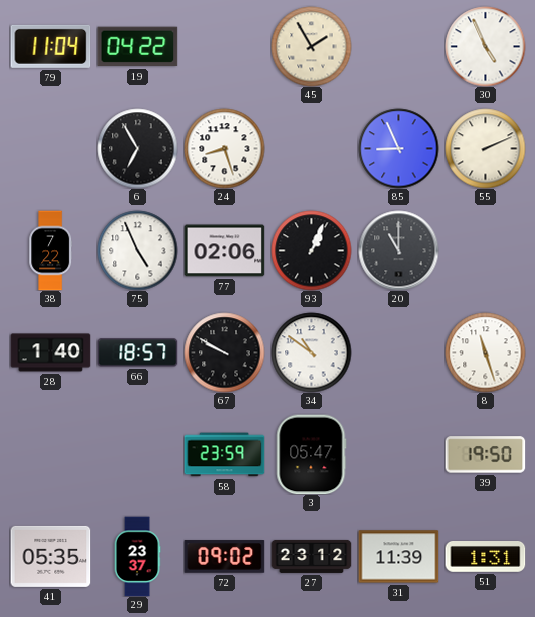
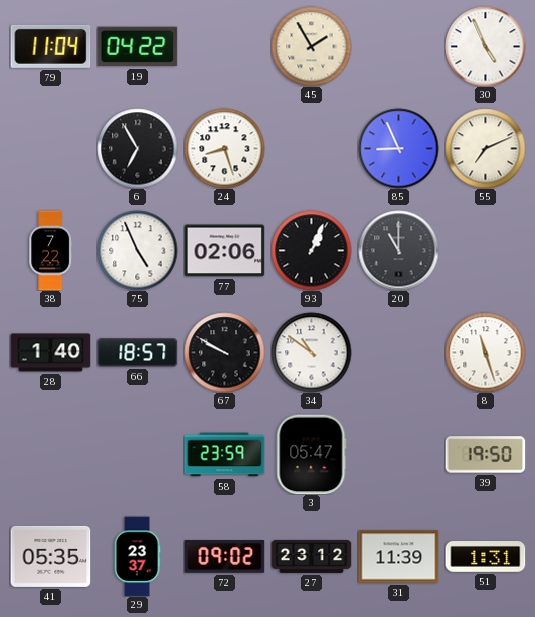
55: 2:11 -> 7:11
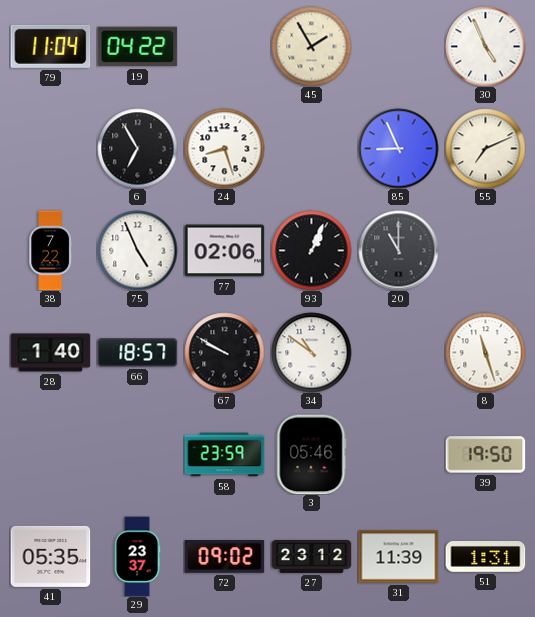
3: 05:47 -> 05:46
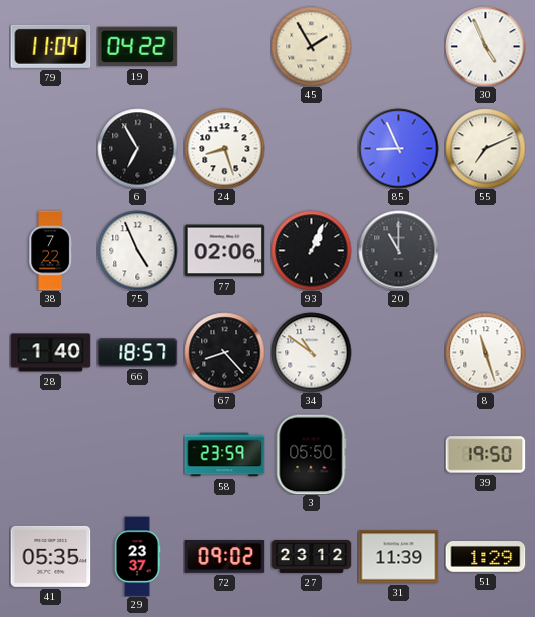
67: 9:50 -> 8:23
3: 05:46 -> 05:50
51: 1:31 -> 1:29
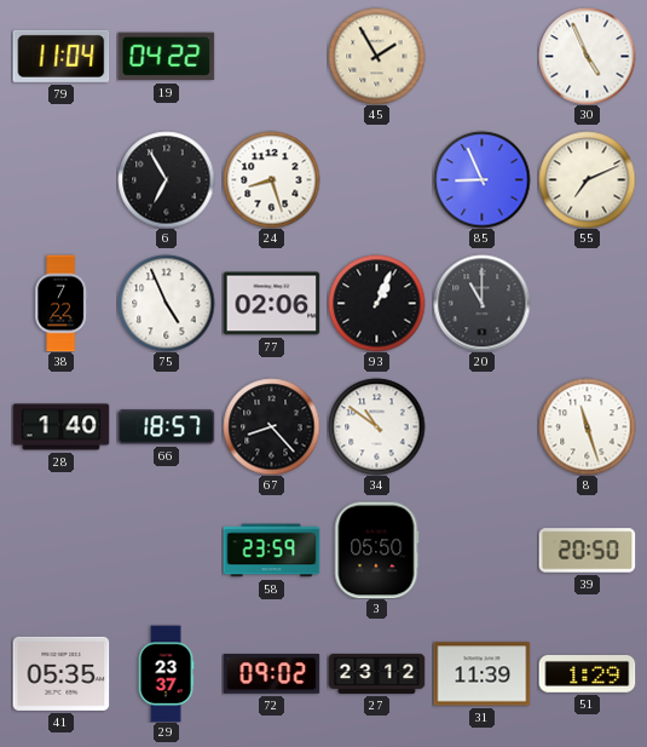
39: 19:50 -> 20:50
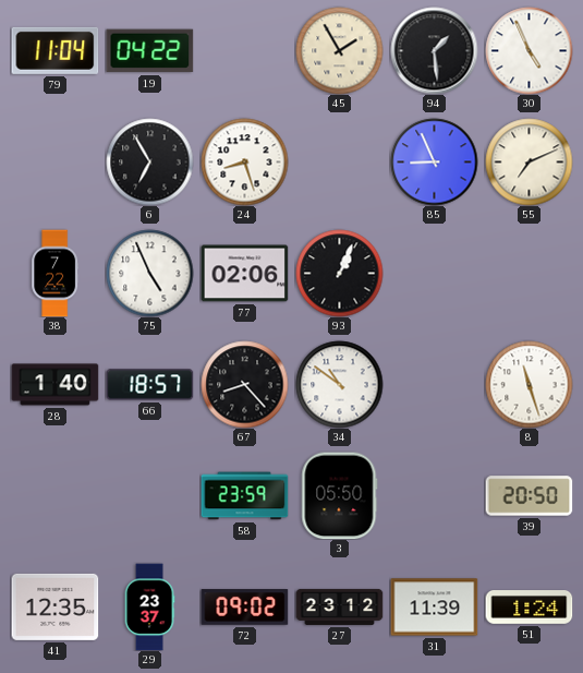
94: none -> 1:29
20: 11:00 -> none
41: 05:35 -> 12:35
51: 1:29 -> 1:24
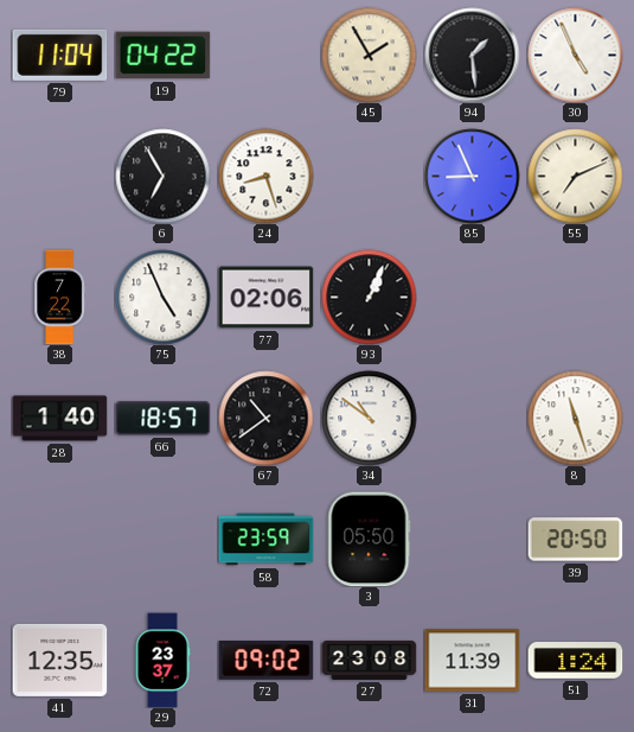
67: 8:23 -> 10:39
27: 23:12 -> 23:08
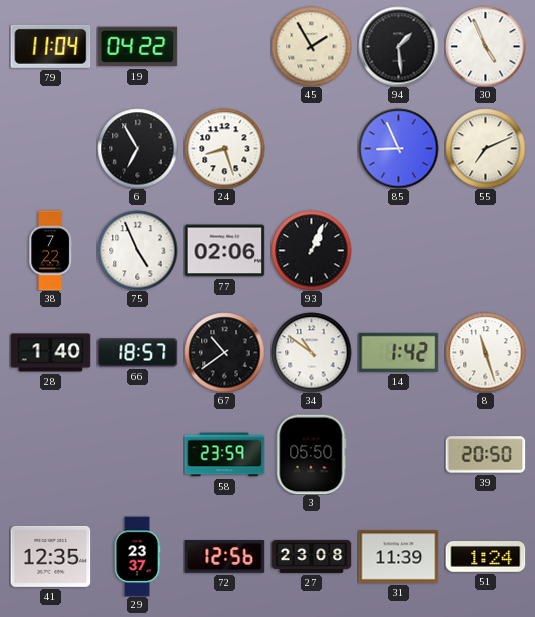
14: none -> 1:42
72: 09:02 -> 12:56
